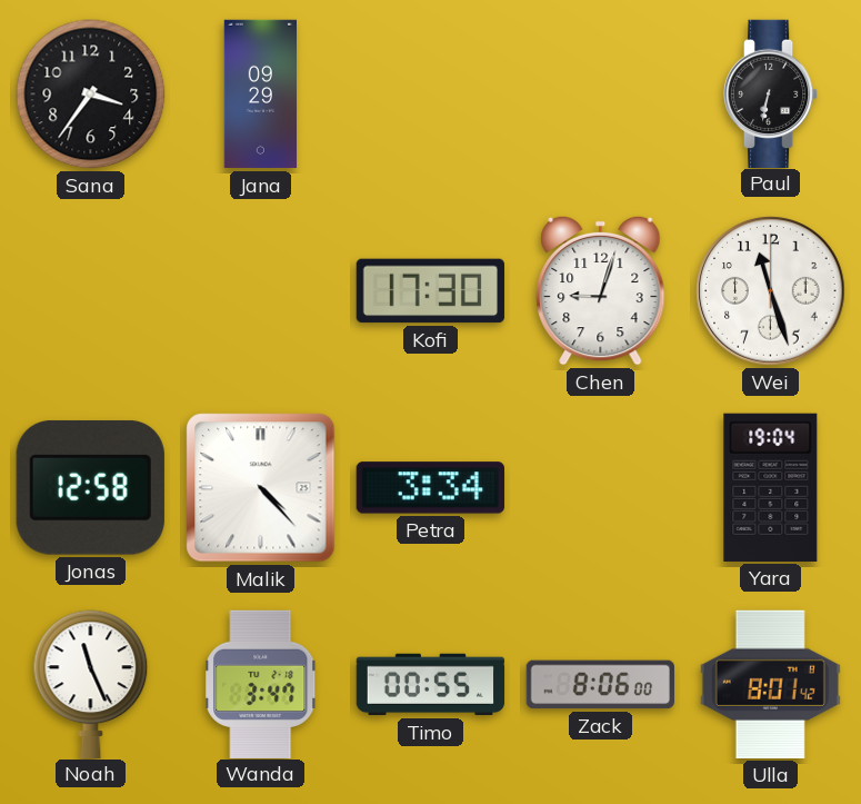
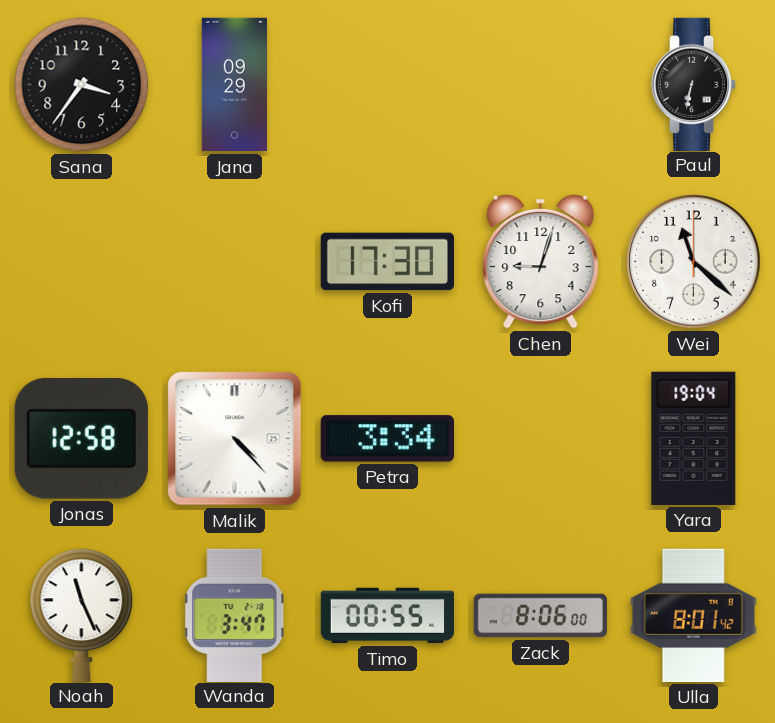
Wei: 11:27 -> 11:22
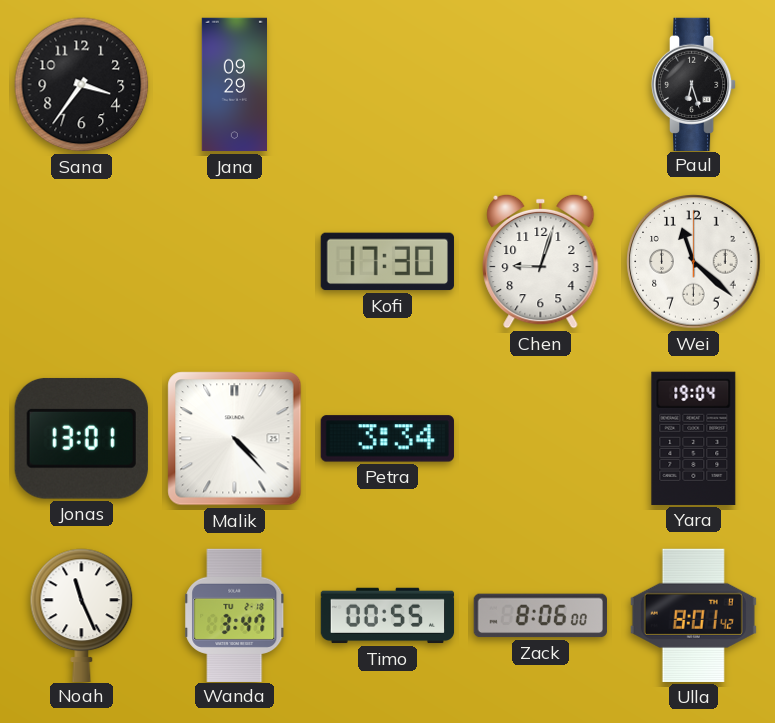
Paul: 6:32 -> 6:27
Jonas: 12:58 -> 13:01
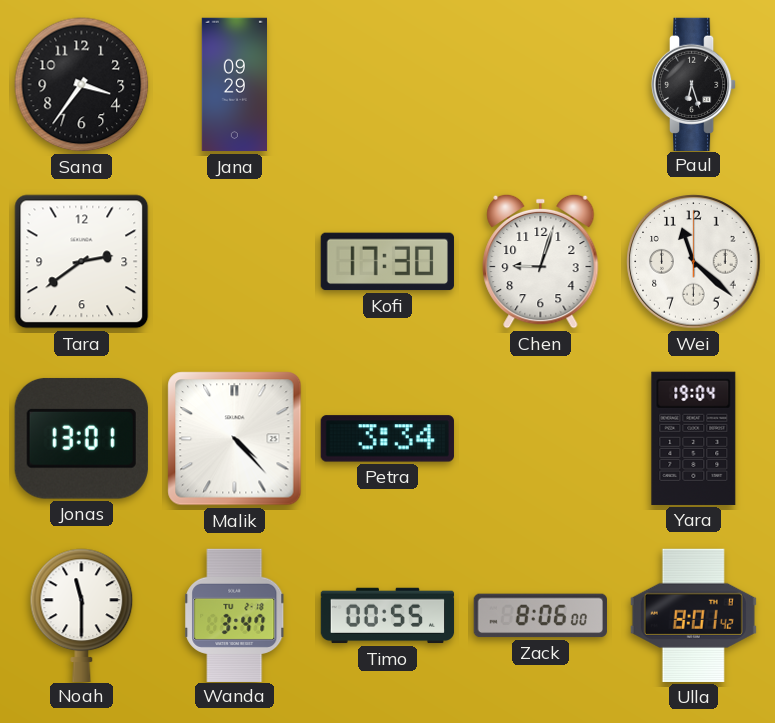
Tara: none -> 2:39
Noah: 11:26 -> 11:30
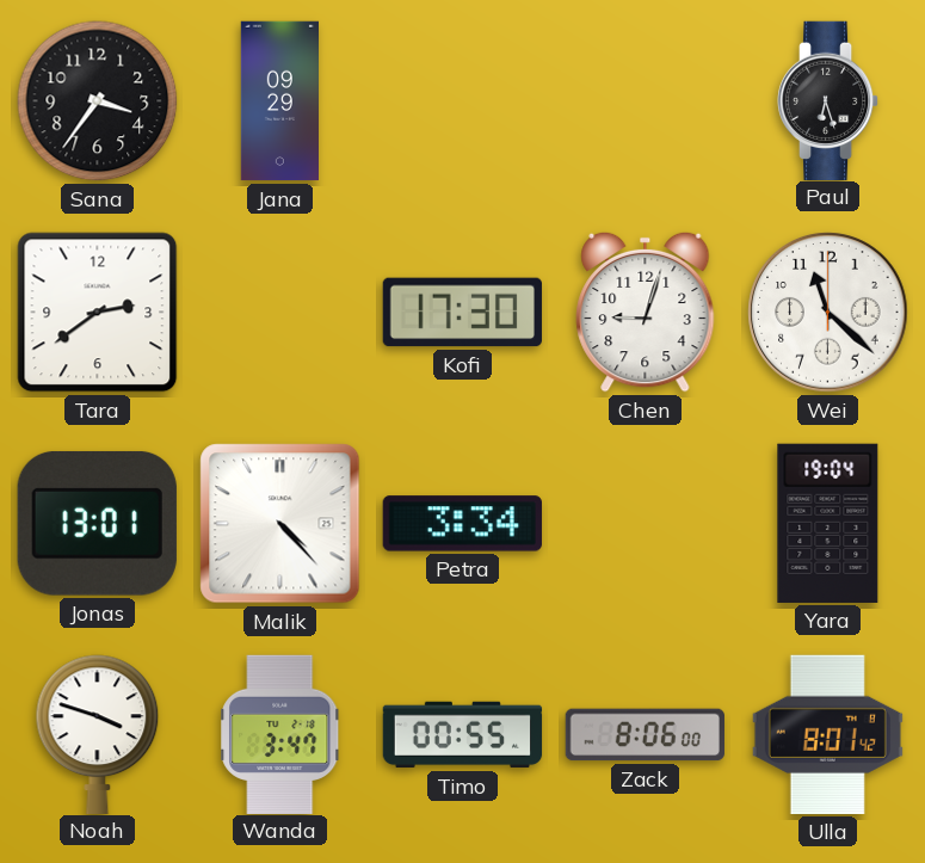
Noah: 11:30 -> 3:48
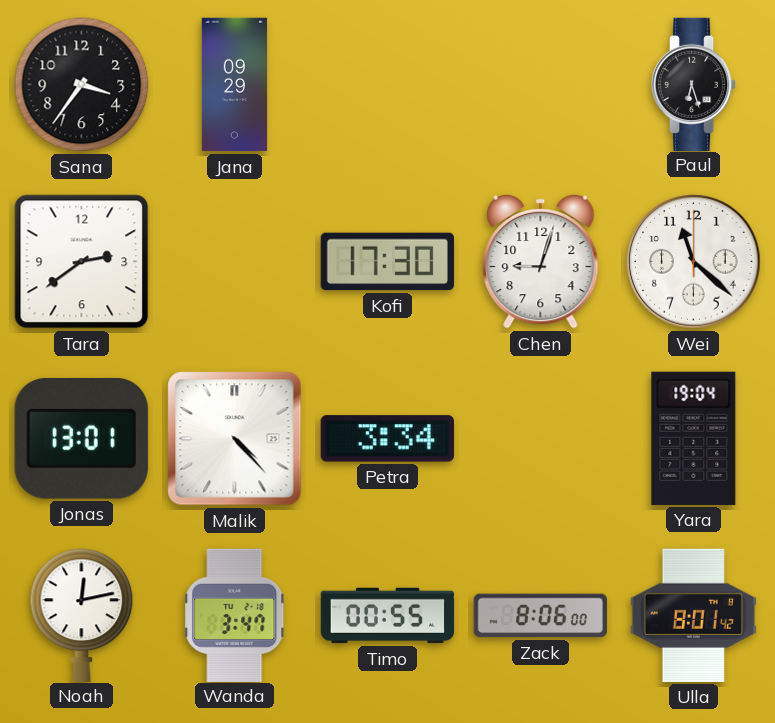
Noah: 3:48 -> 12:13
